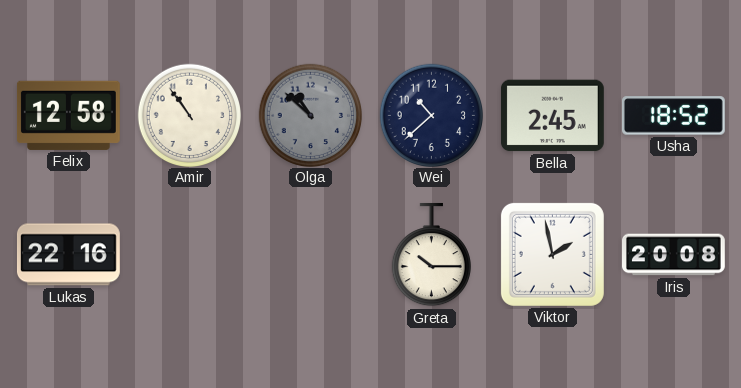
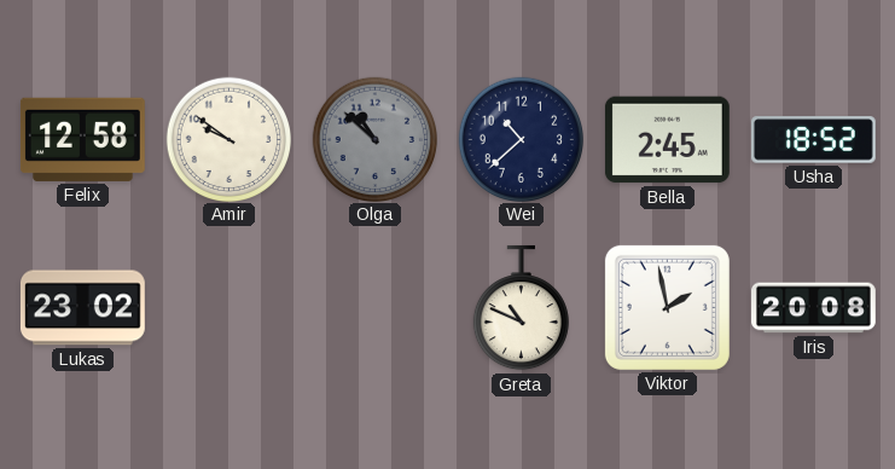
Amir: 10:54 -> 9:51
Lukas: 22:16 -> 23:02
Greta: 10:15 -> 10:49
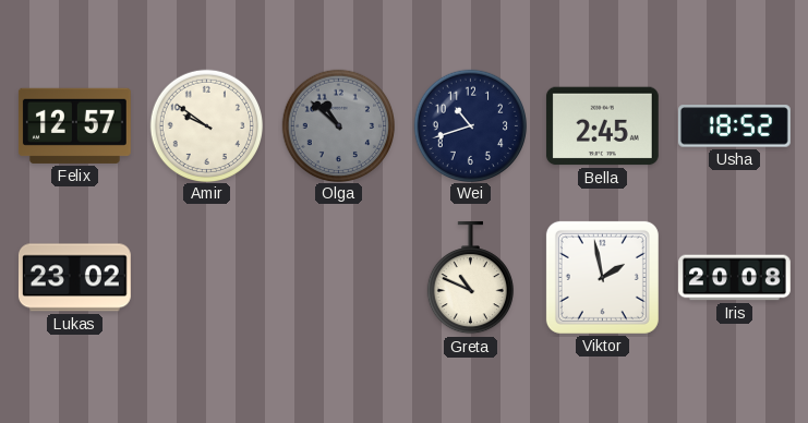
Felix: 12:58 -> 12:57
Wei: 10:38 -> 10:42
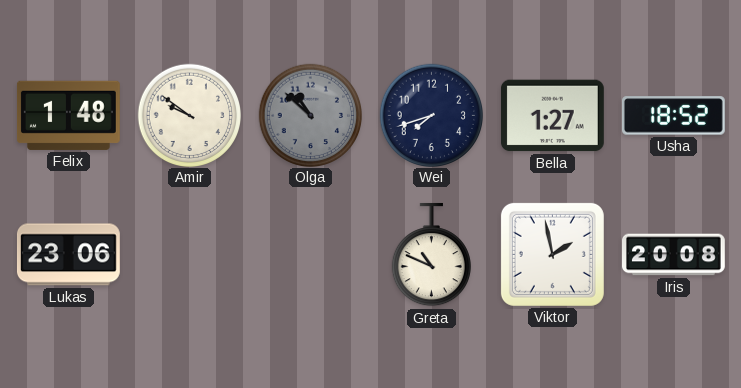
Felix: 12:57 -> 1:48
Wei: 10:42 -> 7:42
Bella: 2:45 -> 1:27
Lukas: 23:02 -> 23:06
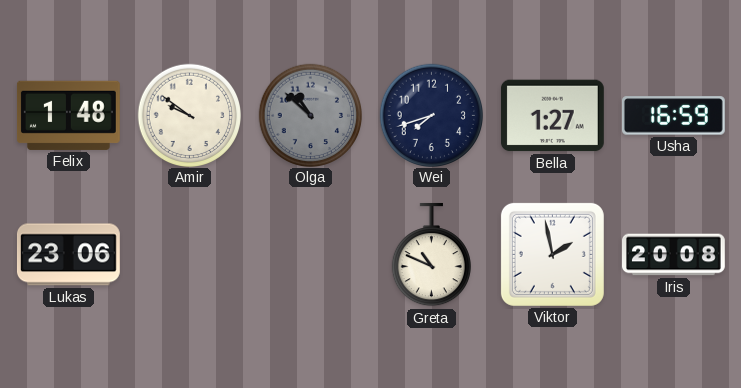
Usha: 18:52 -> 16:59
